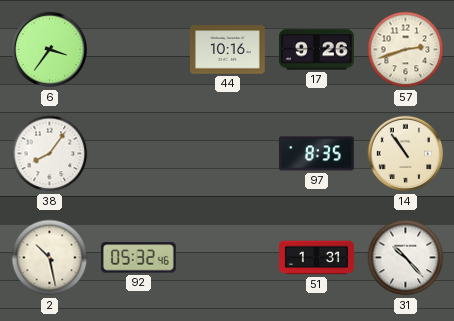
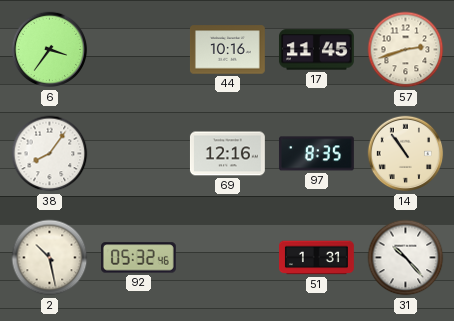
17: 9:26 -> 11:45
69: none -> 12:16
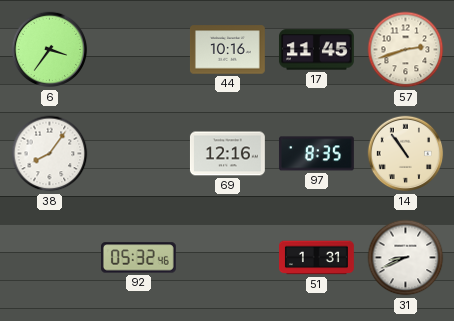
2: 10:28 -> none
31: 10:23 -> 8:41
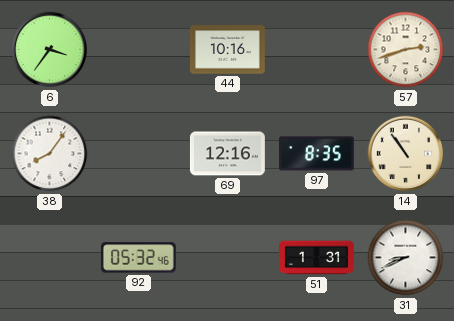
17: 11:45 -> none
